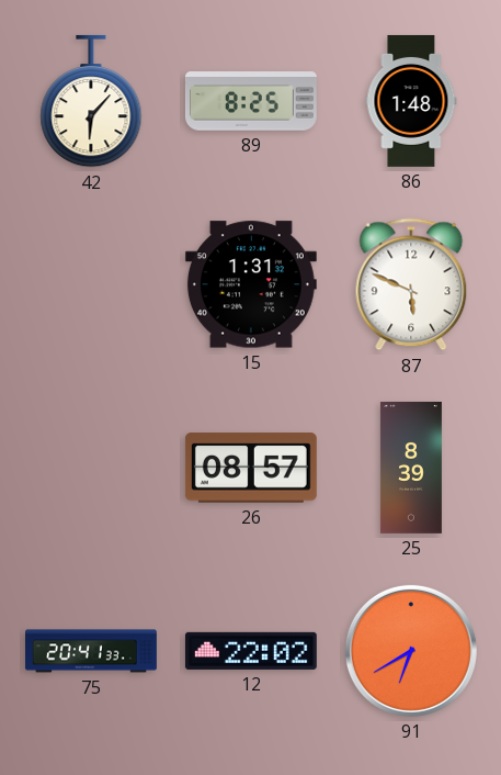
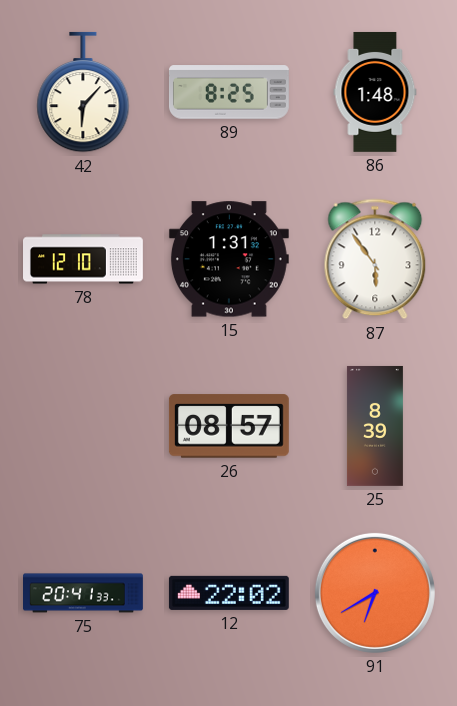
78: none -> 12:10
87: 5:49 -> 5:54
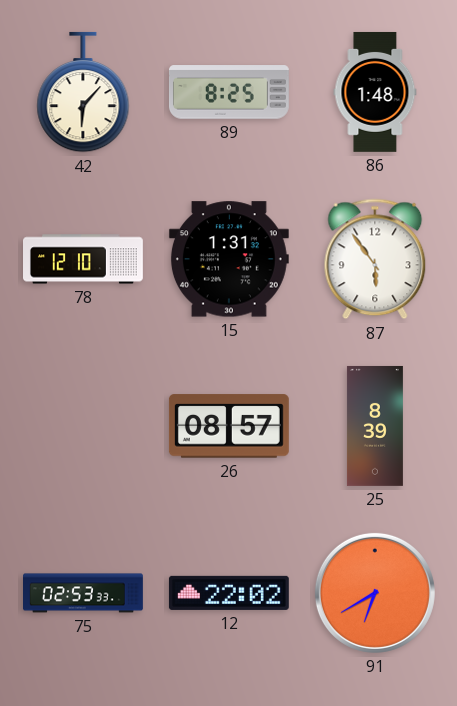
75: 20:41 -> 02:53
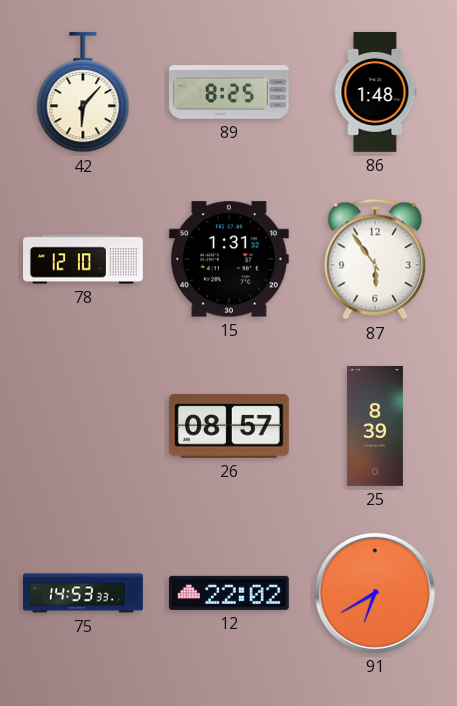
75: 02:53 -> 14:53
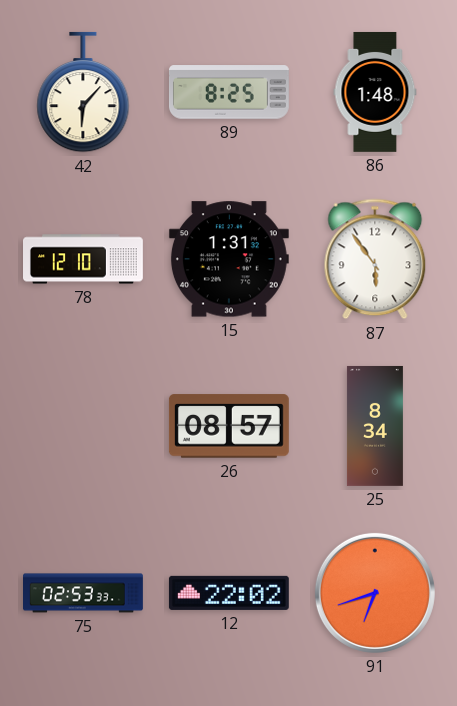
25: 8:39 -> 8:34
75: 14:53 -> 02:53
91: 6:40 -> 6:42
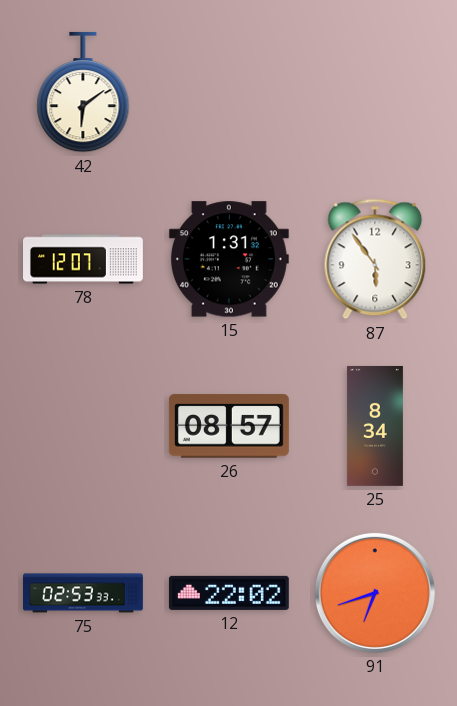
42: 6:07 -> 6:09
89: 8:25 -> none
86: 1:48 -> none
78: 12:10 -> 12:07
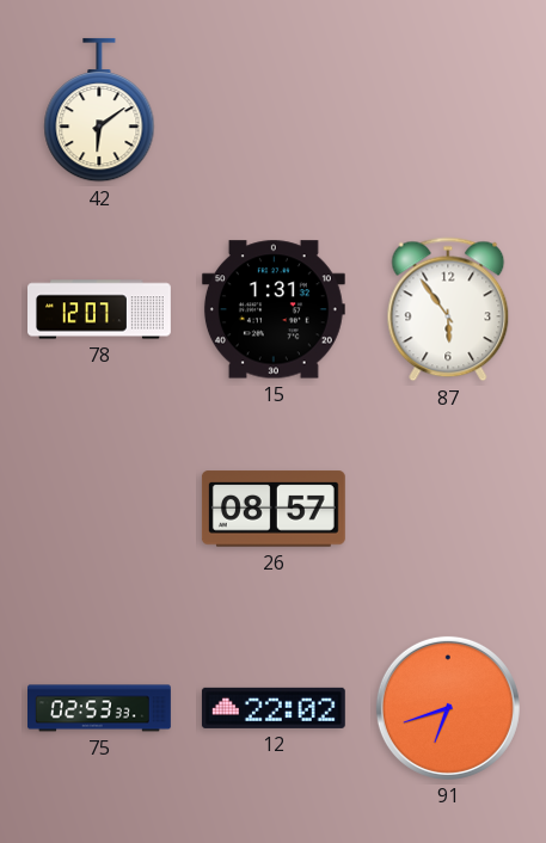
25: 8:34 -> none
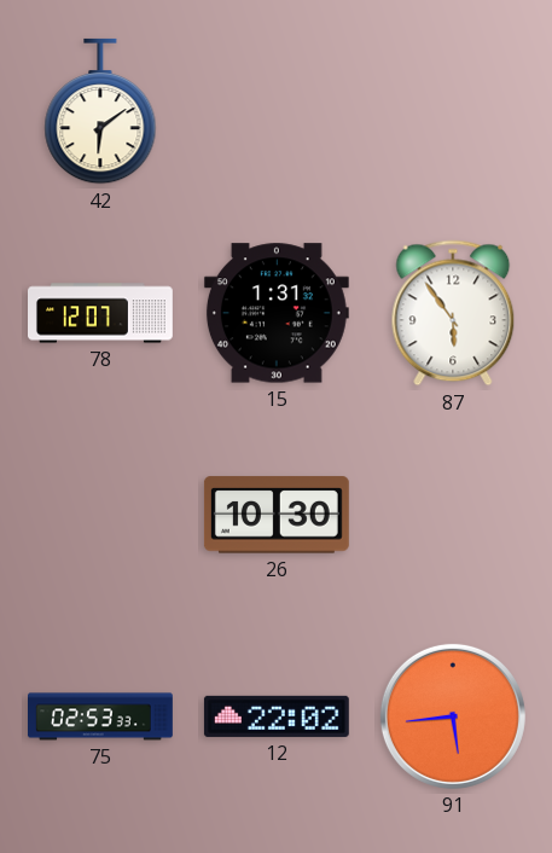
26: 08:57 -> 10:30
91: 6:42 -> 5:44
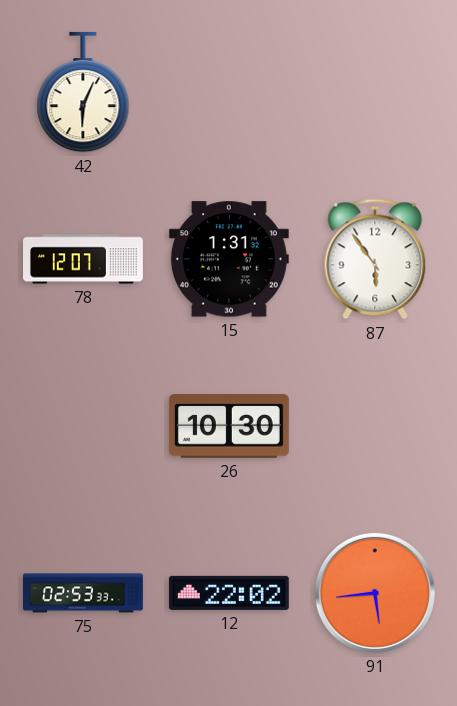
42: 6:09 -> 6:04
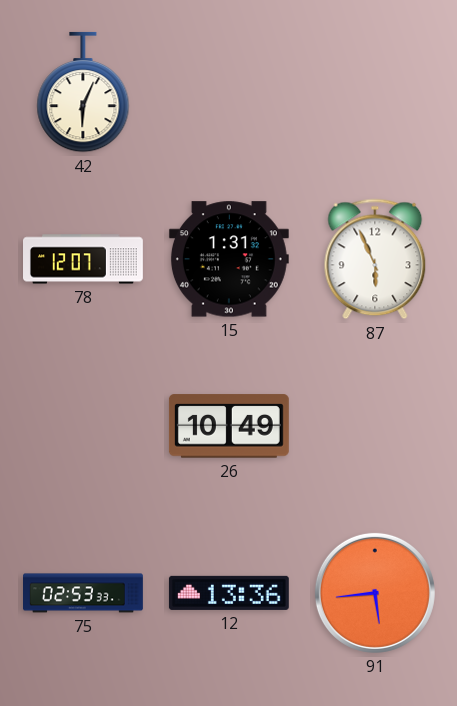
87: 5:54 -> 5:56
26: 10:30 -> 10:49
12: 22:02 -> 13:36
